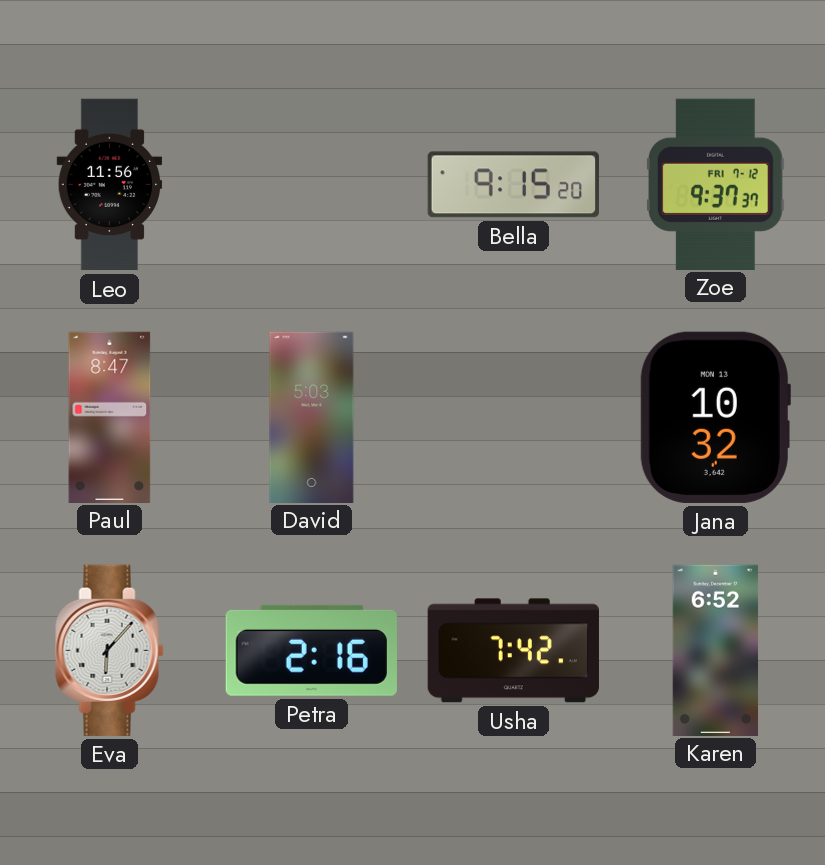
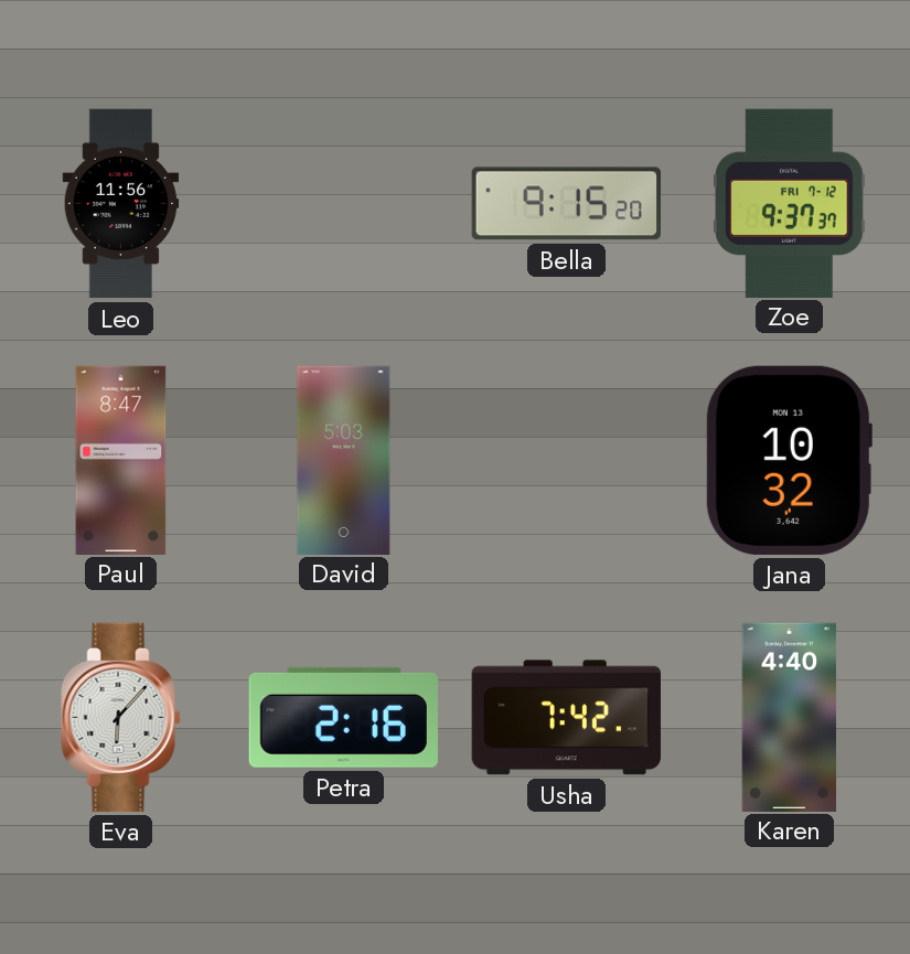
Karen: 6:52 -> 4:40
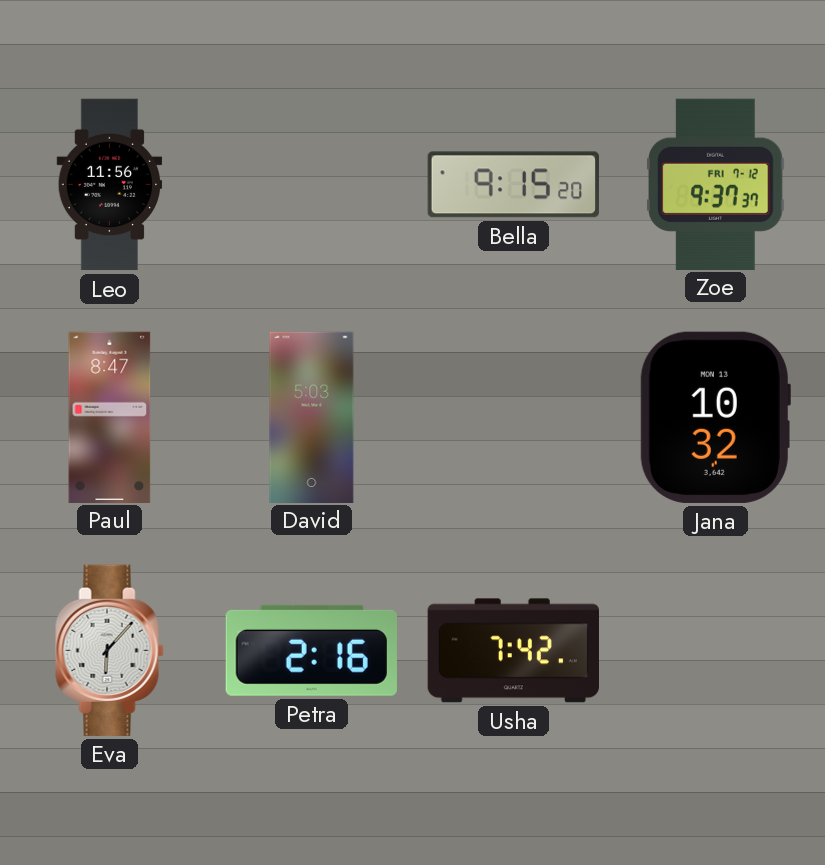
Karen: 4:40 -> none
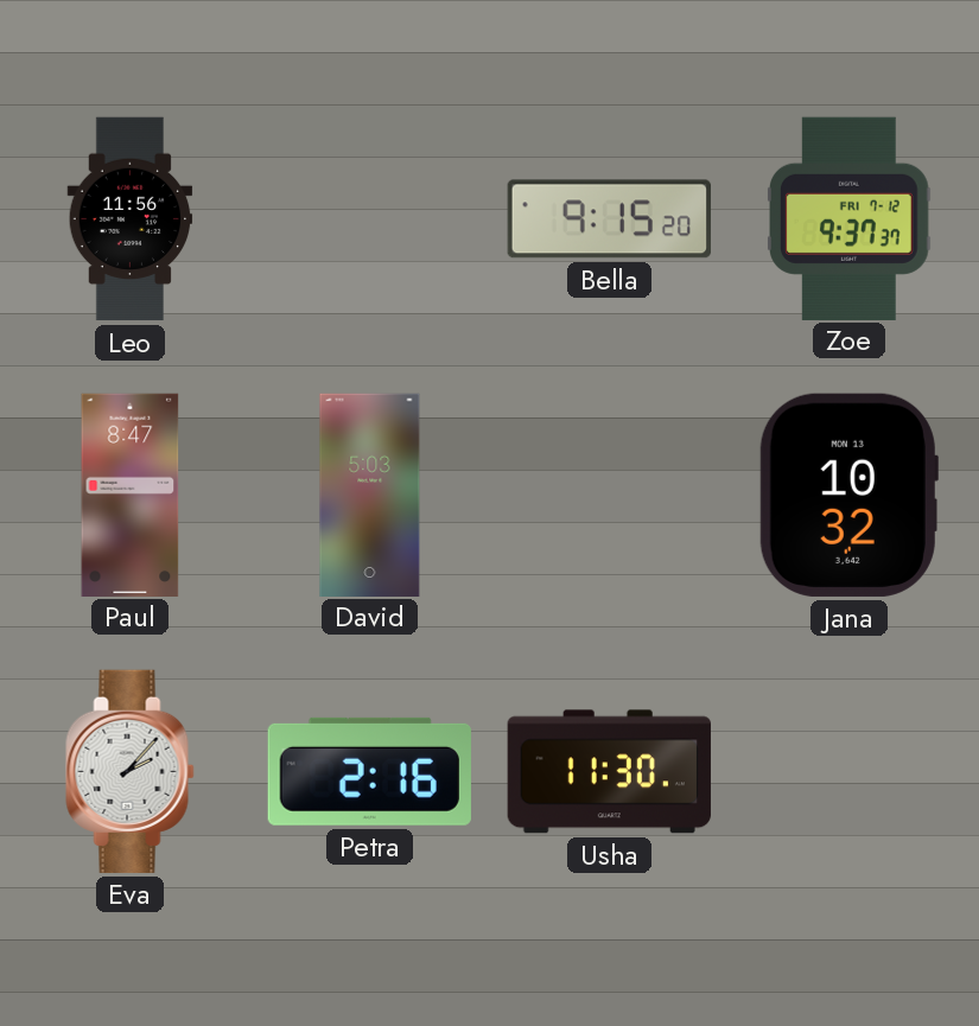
Eva: 6:07 -> 2:07
Usha: 7:42 -> 11:30
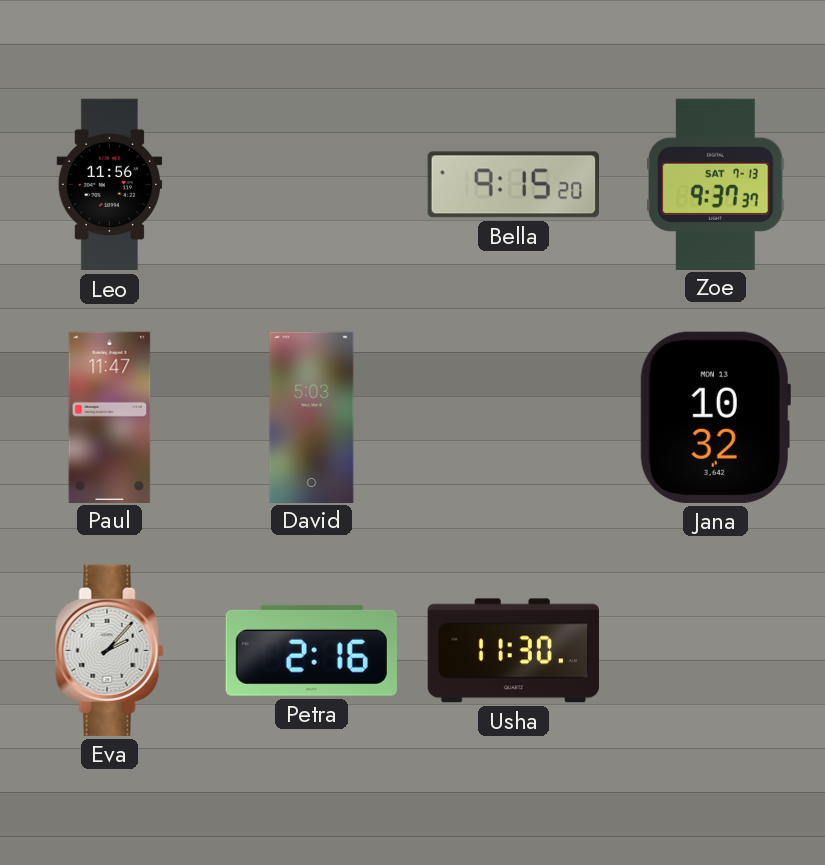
Zoe date: FRI 7-12 -> SAT 7-13
Paul: 8:47 -> 11:47
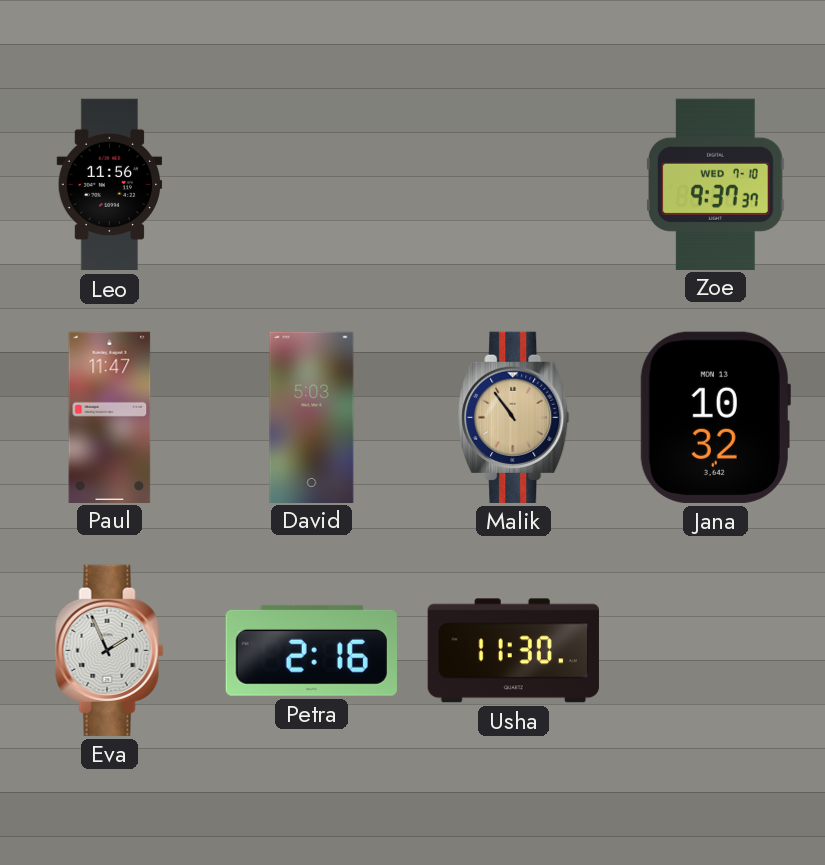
Bella: 9:15 -> none
Zoe date: SAT 7-13 -> WED 7-10
Malik: none -> 10:54
Eva: 2:07 -> 1:56
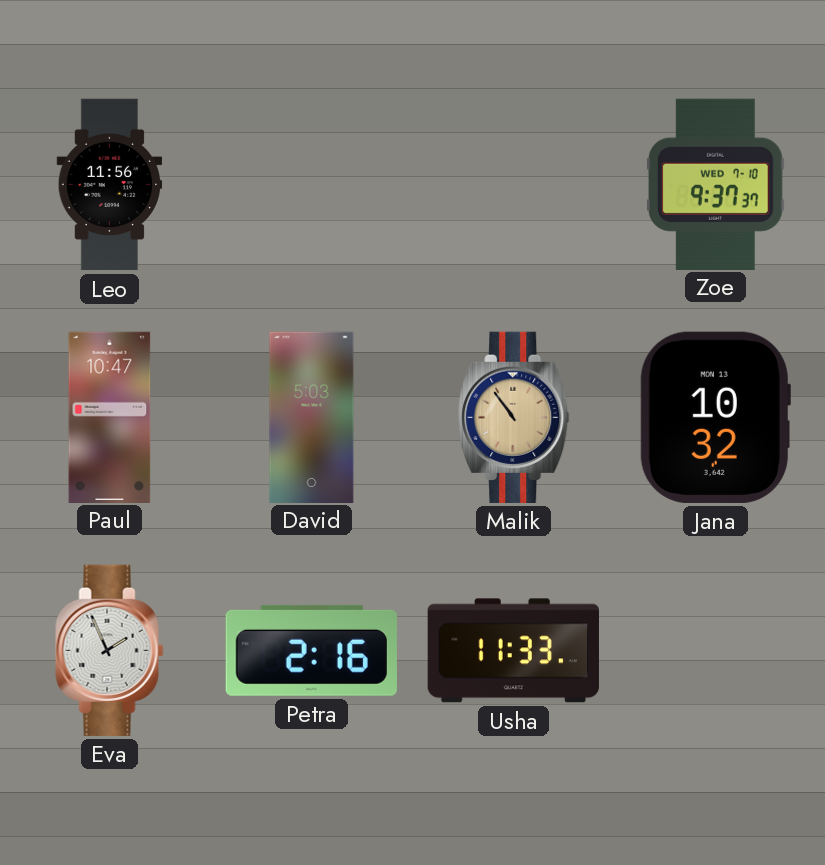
Paul: 11:47 -> 10:47
Usha: 11:30 -> 11:33
